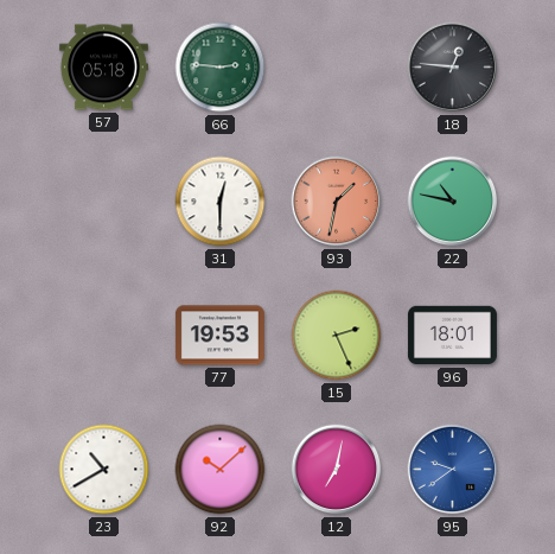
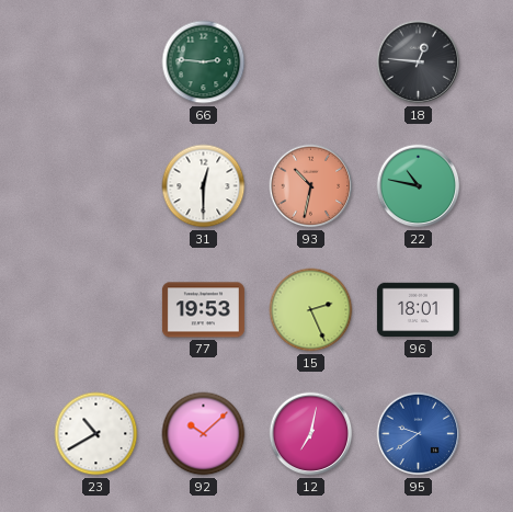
57: 05:18 -> none
93: 1:32 -> 10:32
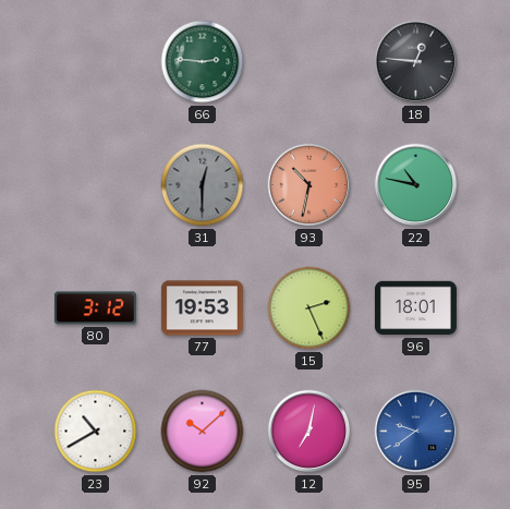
31 dial: white -> grey
80: none -> 3:12
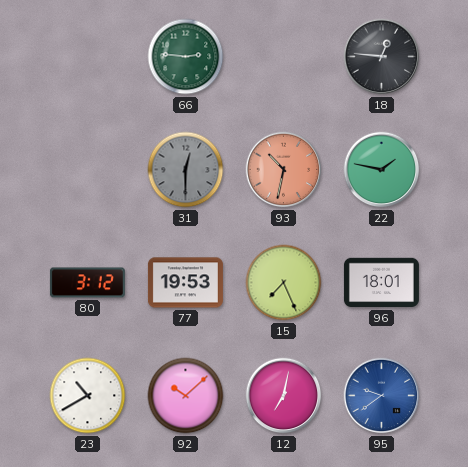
22: 10:47 -> 1:47
15: 2:26 -> 7:26
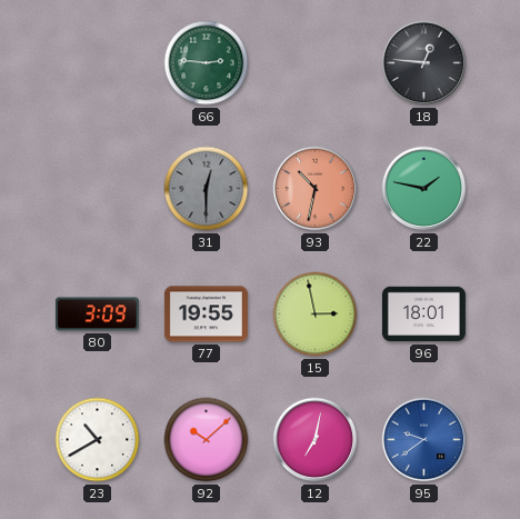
80: 3:12 -> 3:09
77: 19:53 -> 19:55
15: 7:26 -> 2:58
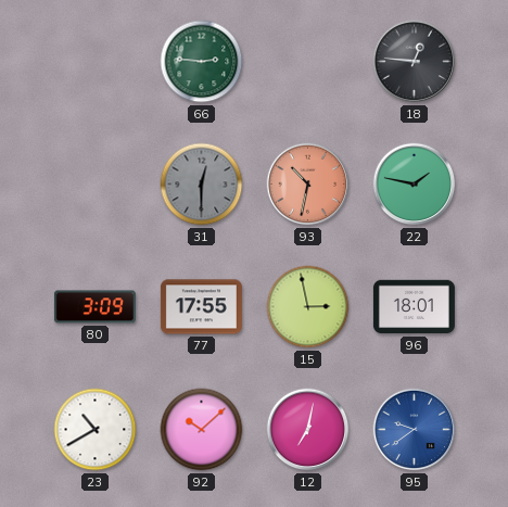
77: 19:55 -> 17:55
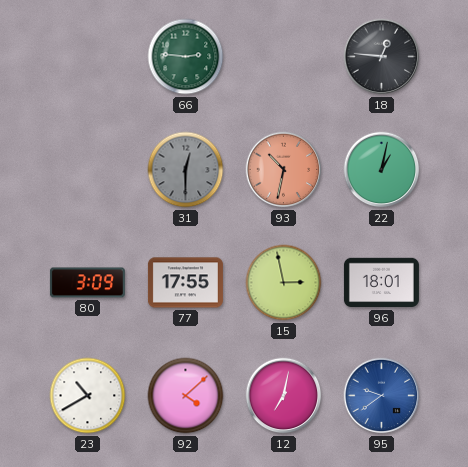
22: 1:47 -> 1:02
92: 10:08 -> 4:08
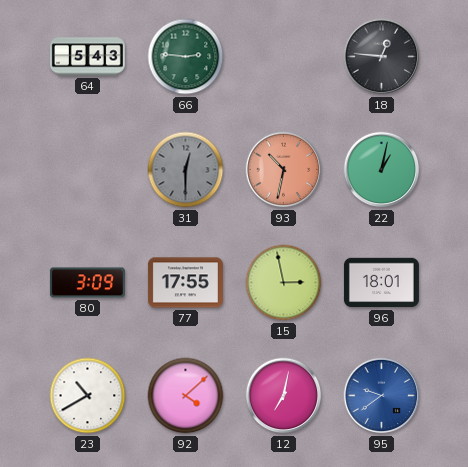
64: none -> 5:43
